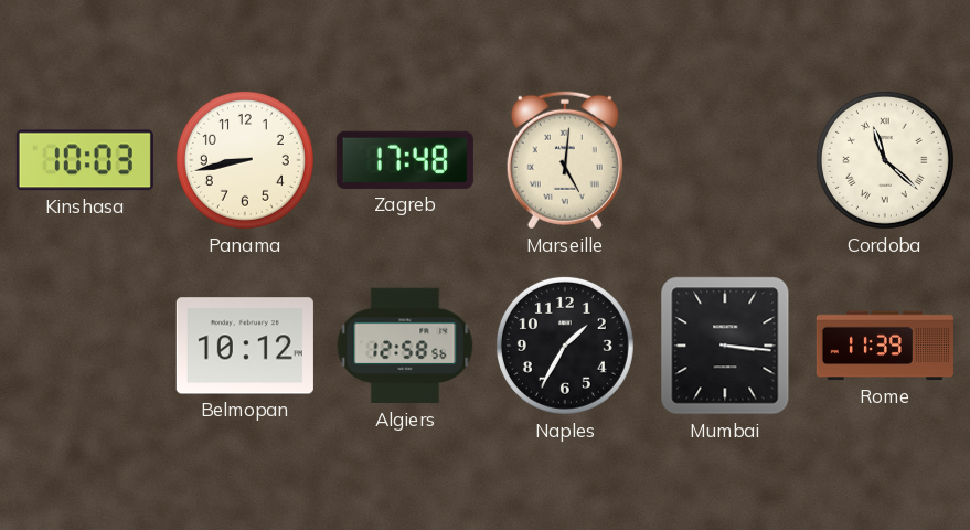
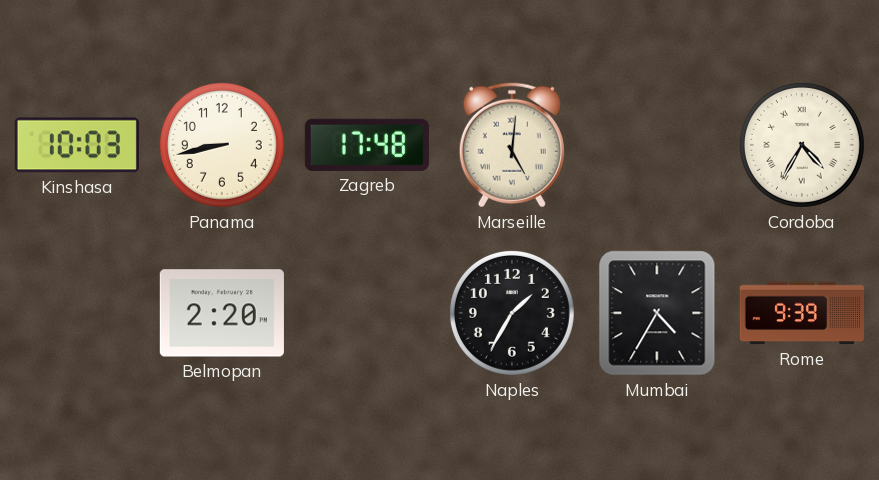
Cordoba: 11:22 -> 4:35
Belmopan: 10:12 -> 2:20
Algiers: 12:58 -> none
Mumbai: 3:16 -> 4:35
Rome: 11:39 -> 9:39
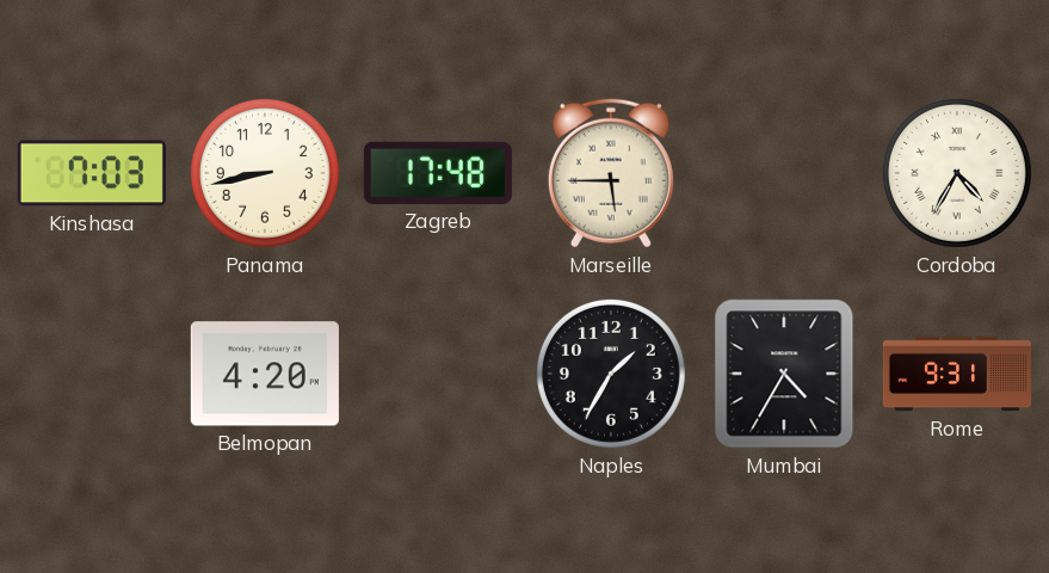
Kinshasa: 10:03 -> 7:03
Marseille: 5:01 -> 5:45
Belmopan: 2:20 -> 4:20
Rome: 9:39 -> 9:31
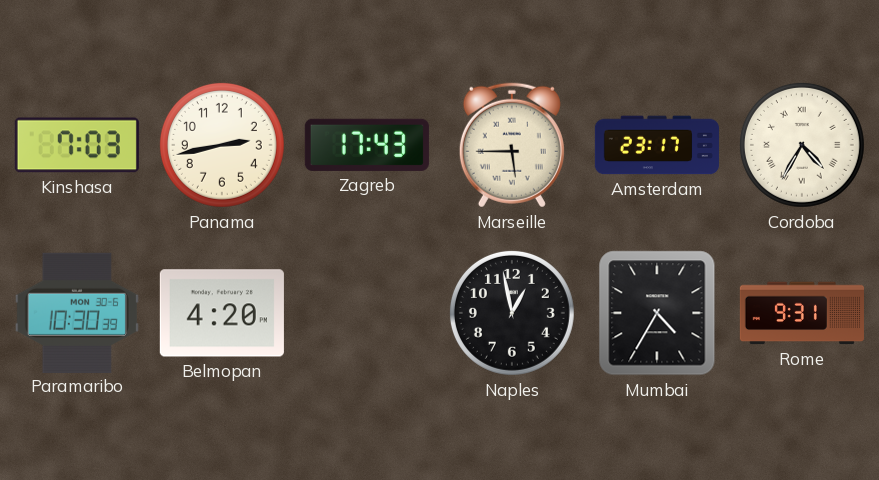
Panama: 8:43 -> 2:43
Zagreb: 17:48 -> 17:43
Amsterdam: none -> 23:17
Paramaribo: none -> 10:30
Naples: 1:35 -> 12:58
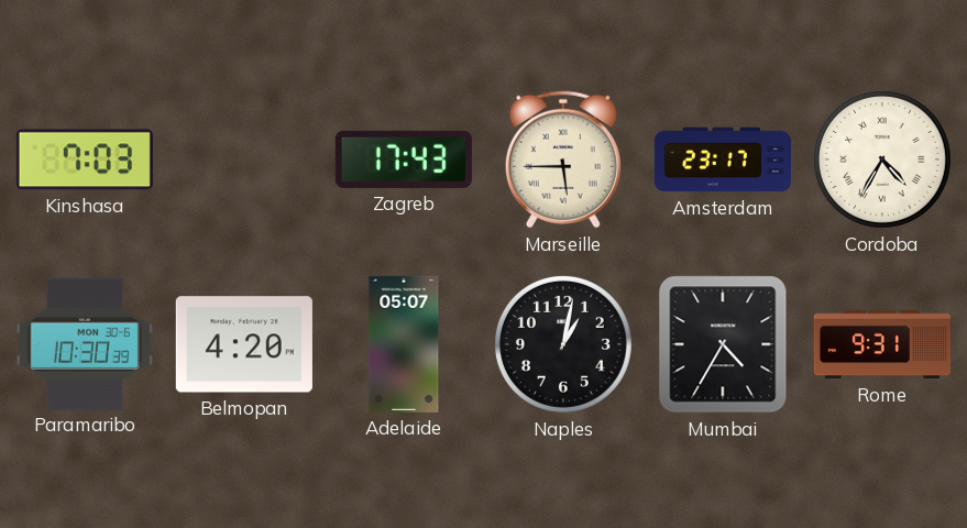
Panama: 2:43 -> none
Adelaide: none -> 05:07
Naples: 12:58 -> 1:02
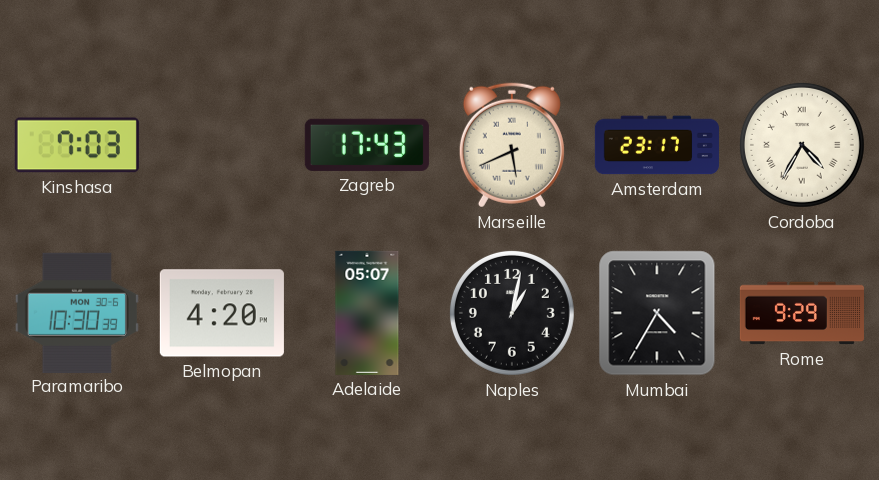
Marseille: 5:45 -> 5:41
Rome: 9:31 -> 9:29
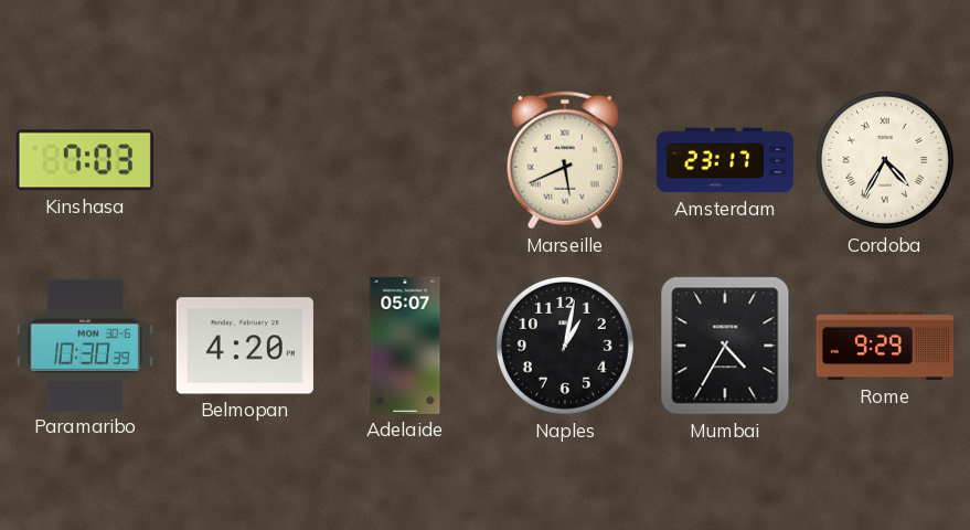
Zagreb: 17:43 -> none
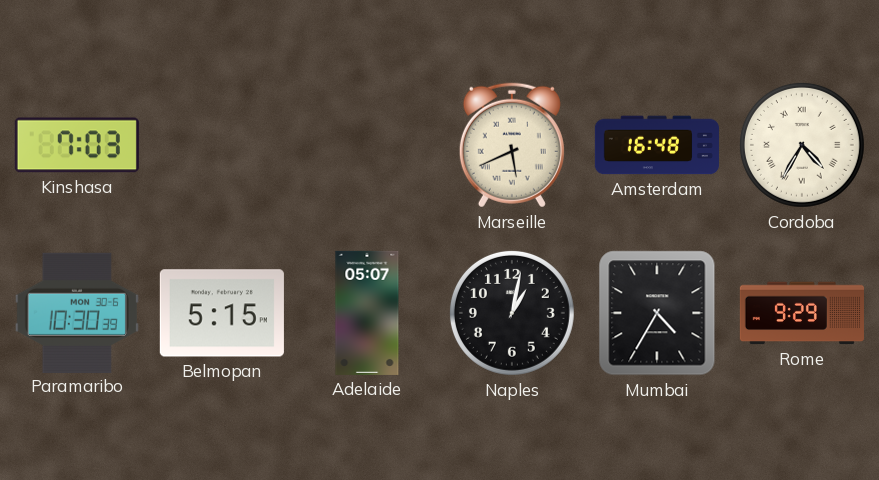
Amsterdam: 23:17 -> 16:48
Belmopan: 4:20 -> 5:15
